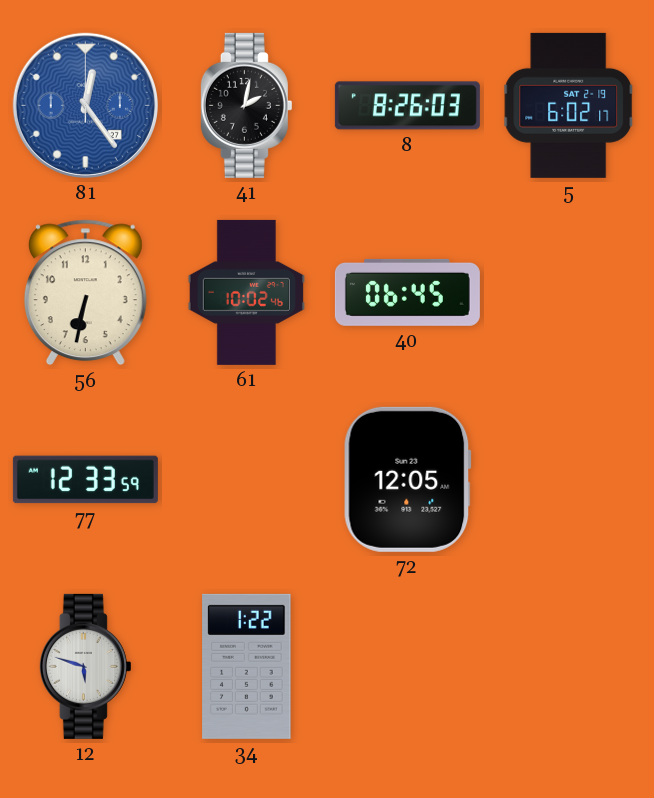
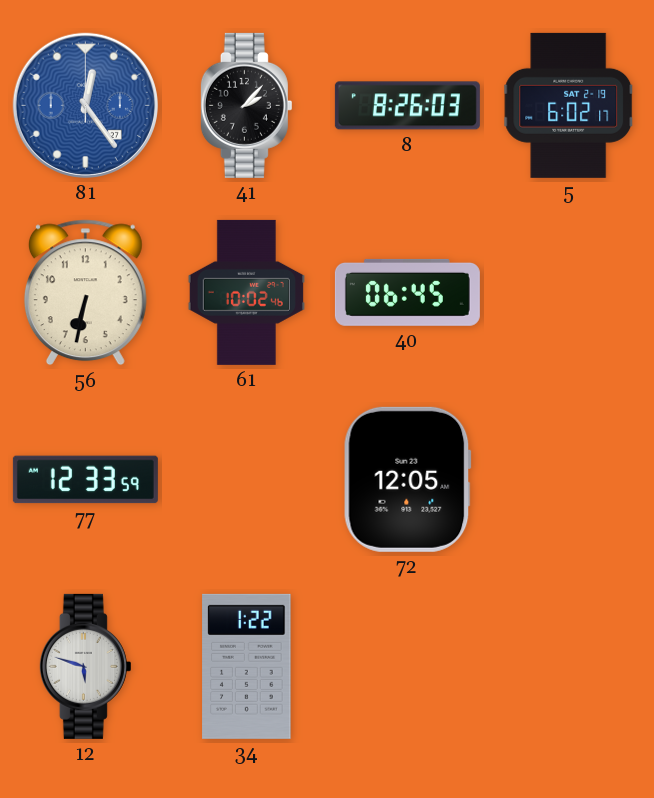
41: 2:02 -> 2:07
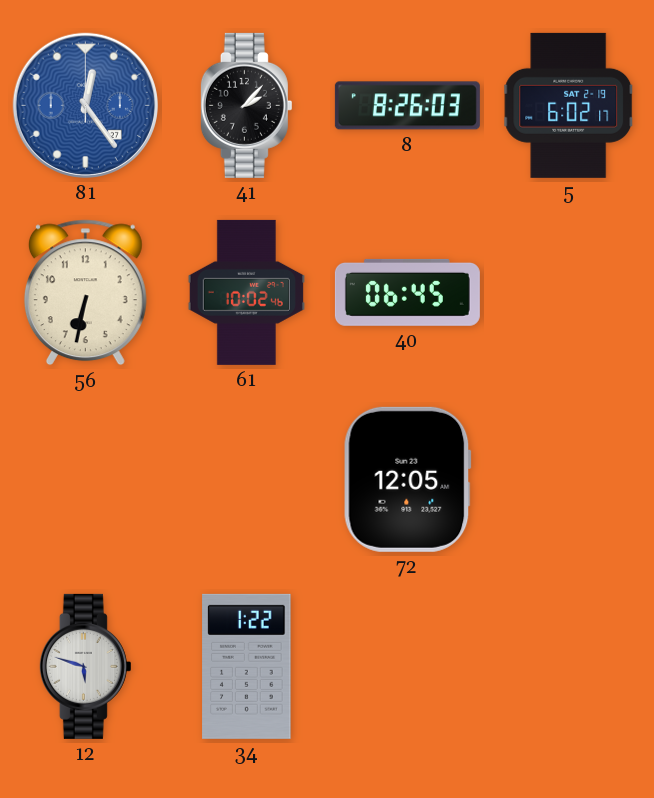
77: 12:33 -> none
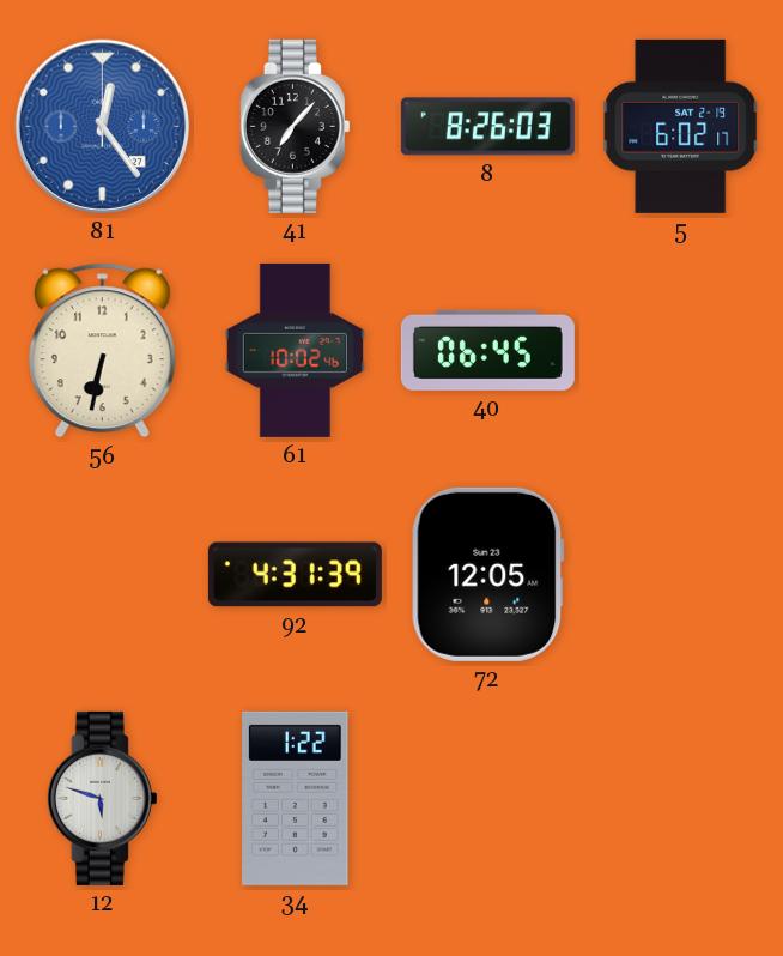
41: 2:07 -> 7:07
92: none -> 4:31
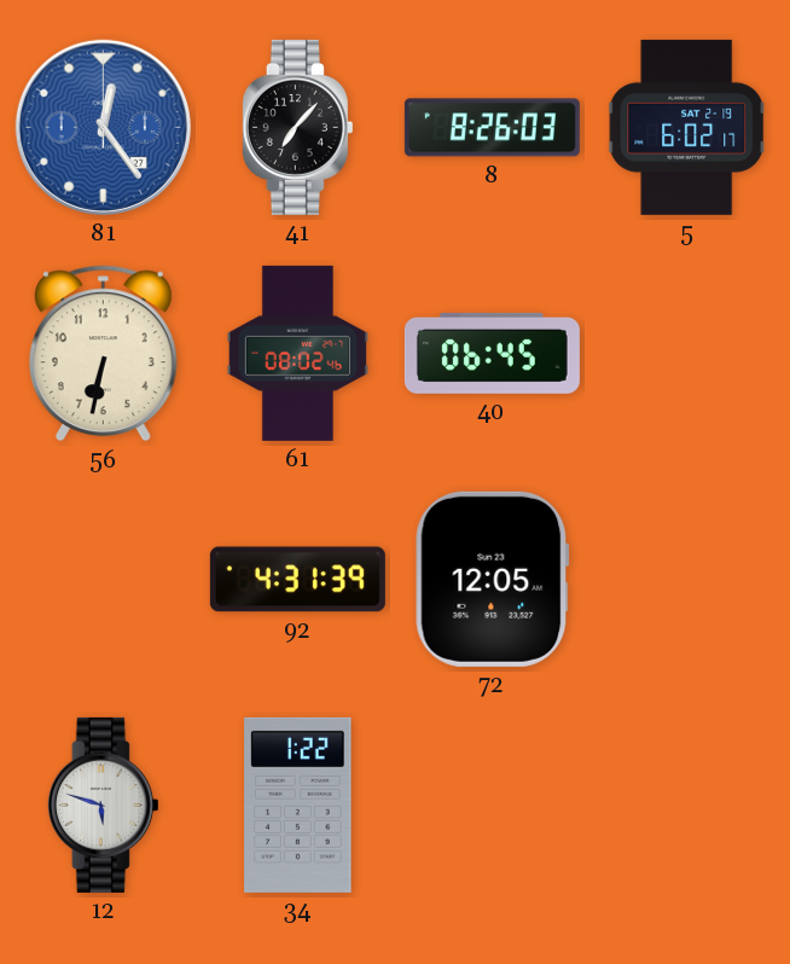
61: 10:02 -> 08:02
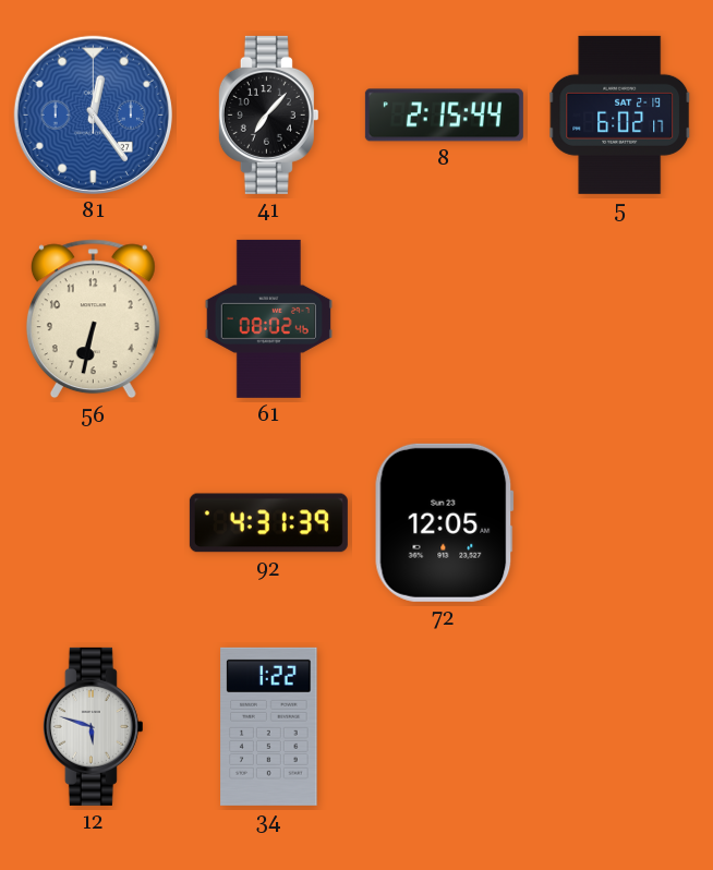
8: 8:26 -> 2:15
40: 06:45 -> none
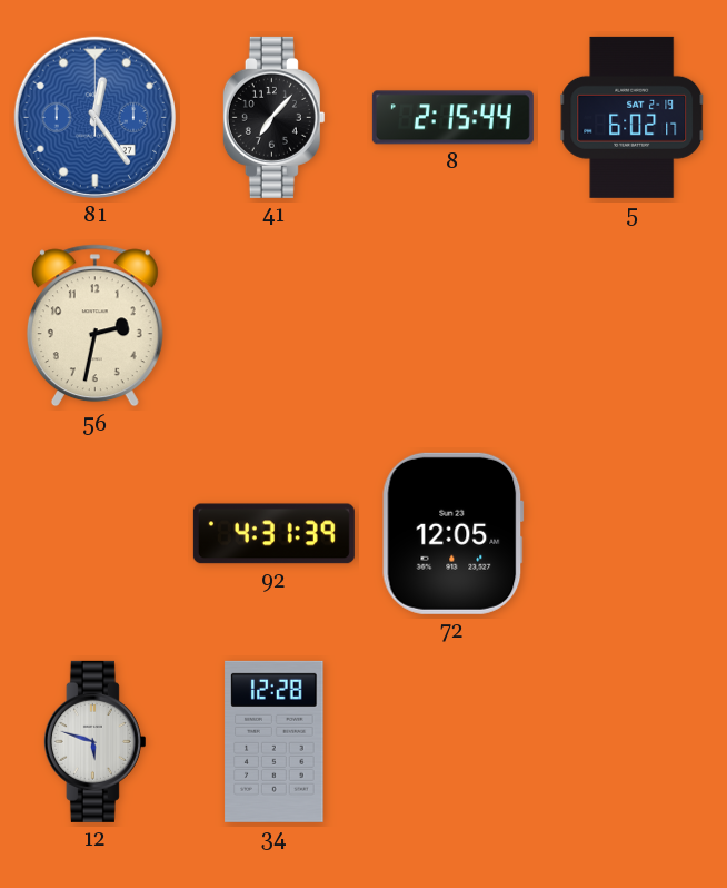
56: 6:32 -> 2:32
61: 08:02 -> none
34: 1:22 -> 12:28
